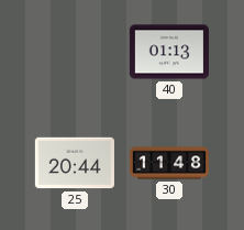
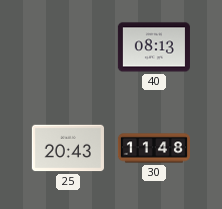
40: 01:13 -> 08:13
25: 20:44 -> 20:43
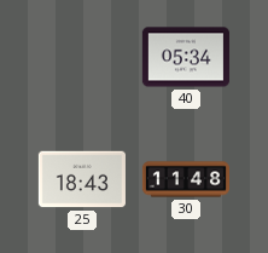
40: 08:13 -> 05:34
25: 20:43 -> 18:43
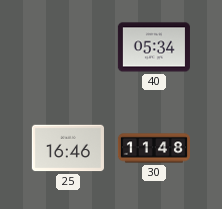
25: 18:43 -> 16:46
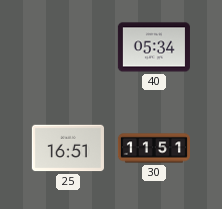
25: 16:46 -> 16:51
30: 11:48 -> 11:51
